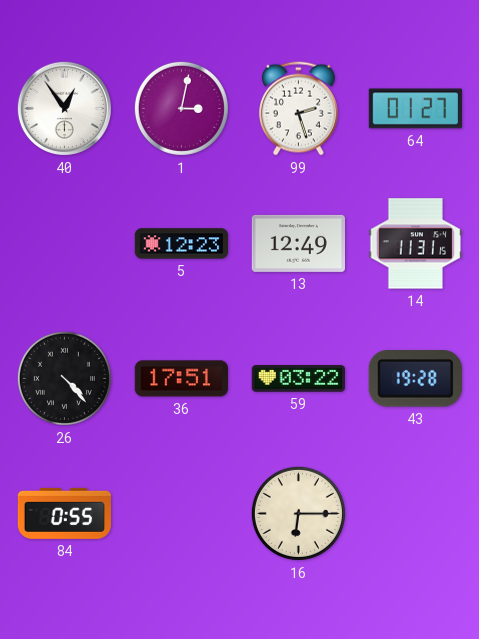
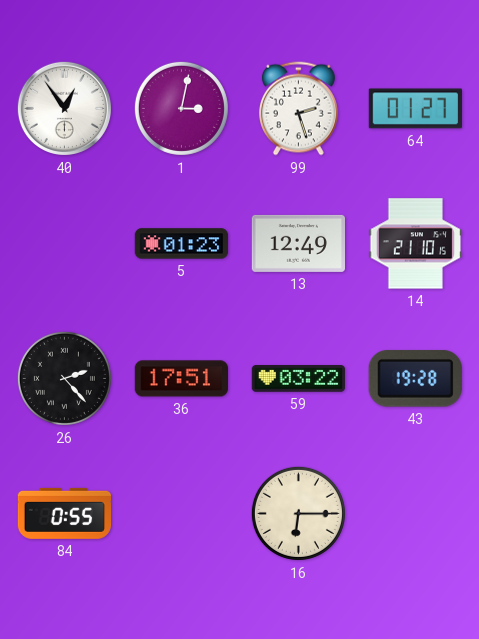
5: 12:23 -> 01:23
14: 11:31 -> 21:10
26: 4:23 -> 2:23
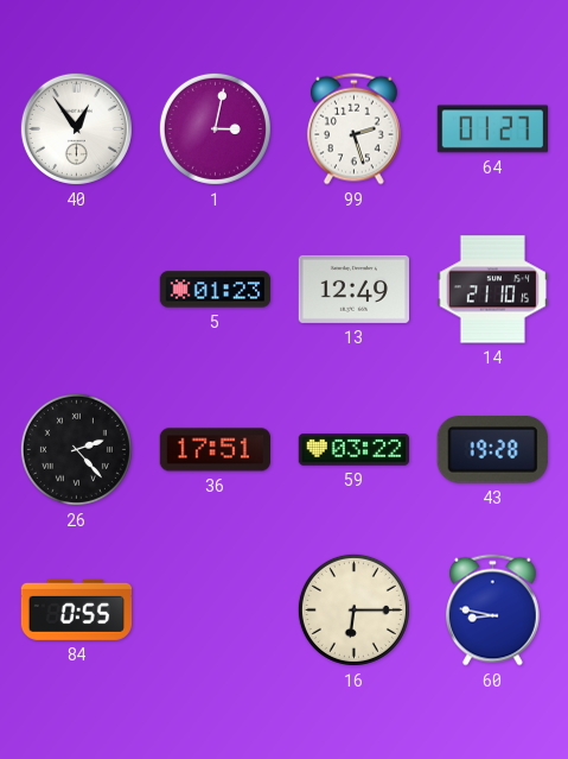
60: none -> 8:47
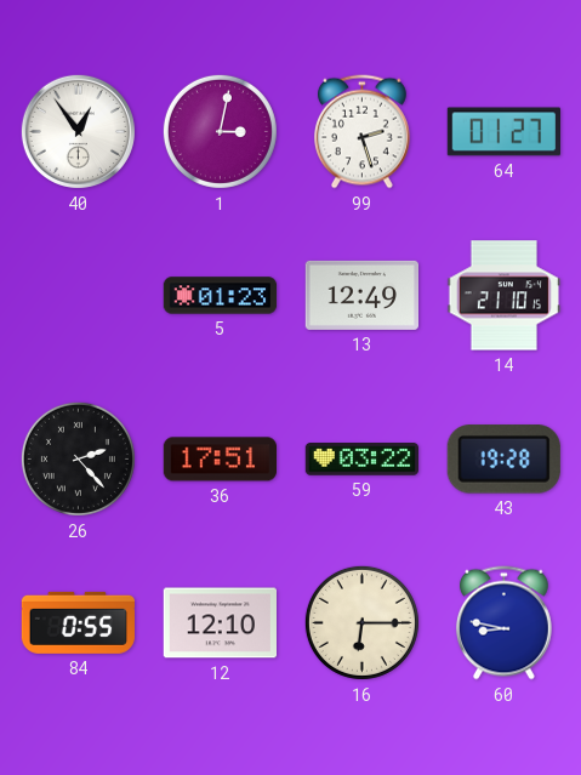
12: none -> 12:10
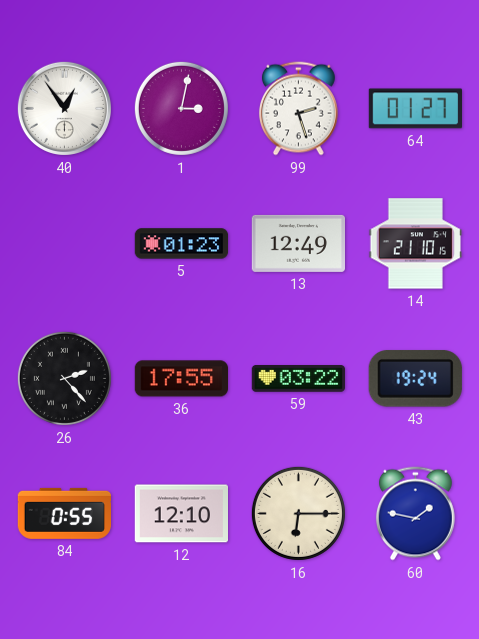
36: 17:51 -> 17:55
43: 19:28 -> 19:24
60: 8:47 -> 1:47
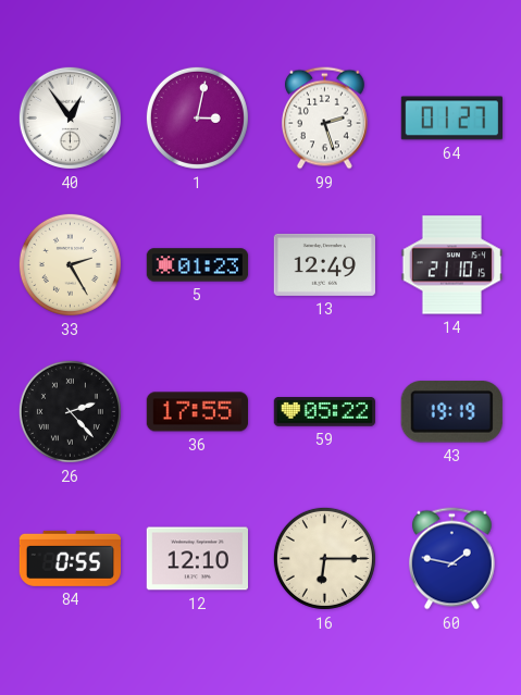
33: none -> 2:25
59: 03:22 -> 05:22
43: 19:24 -> 19:19
